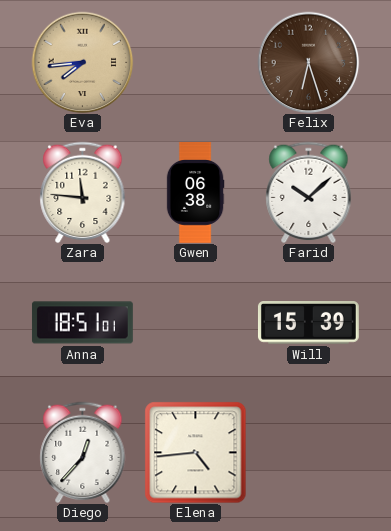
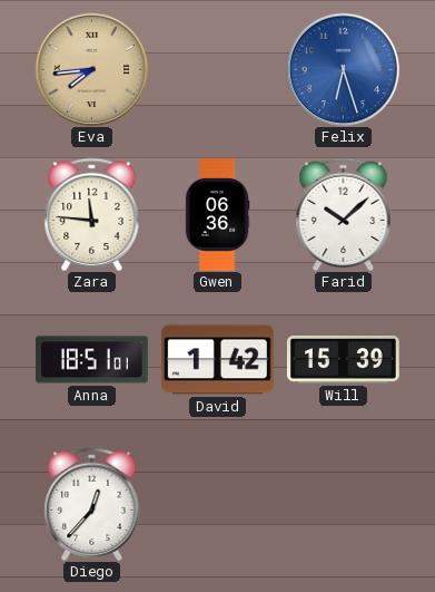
Felix dial: brown -> blue
Gwen: 06:38 -> 06:36
David: none -> 1:42
Elena: 4:44 -> none
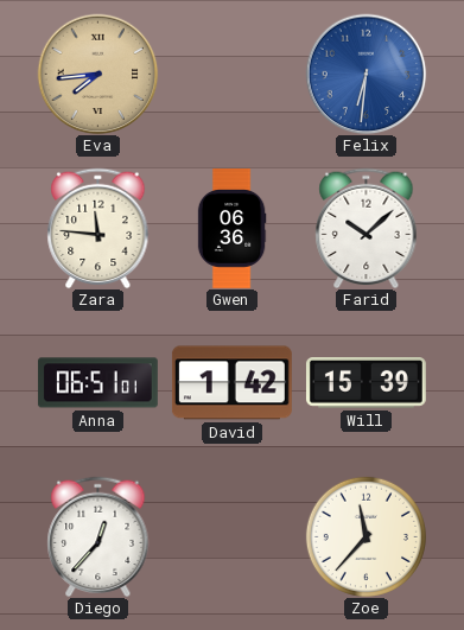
Felix: 6:27 -> 6:31
Anna: 18:51 -> 06:51
Zoe: none -> 11:37
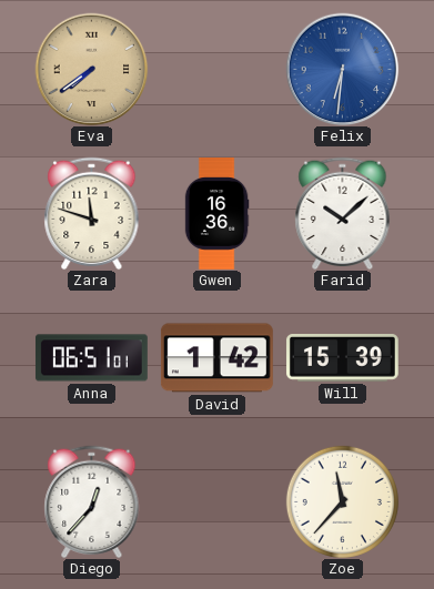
Eva: 7:44 -> 7:39
Zara: 11:46 -> 11:48
Gwen: 06:36 -> 16:36
